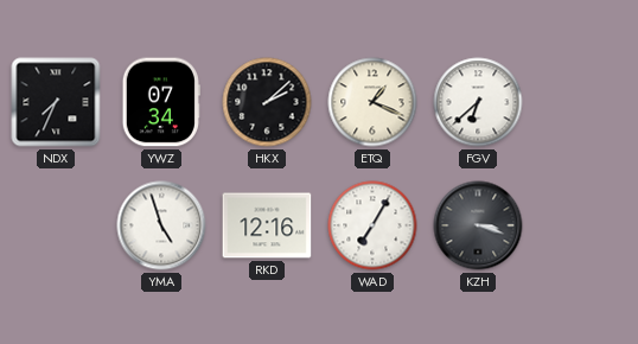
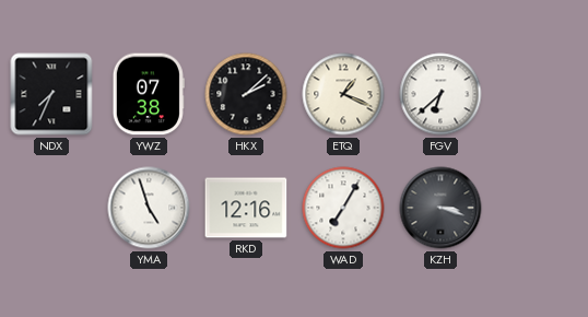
YWZ: 07:34 -> 07:38
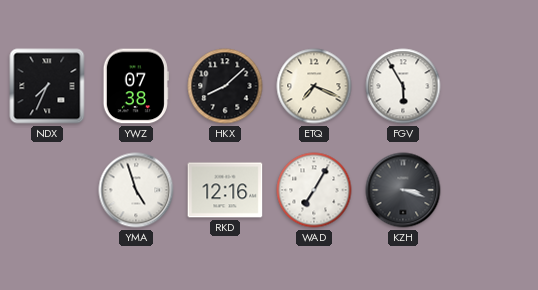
HKX: 2:08 -> 8:08
ETQ: 1:19 -> 7:19
FGV: 6:38 -> 5:55
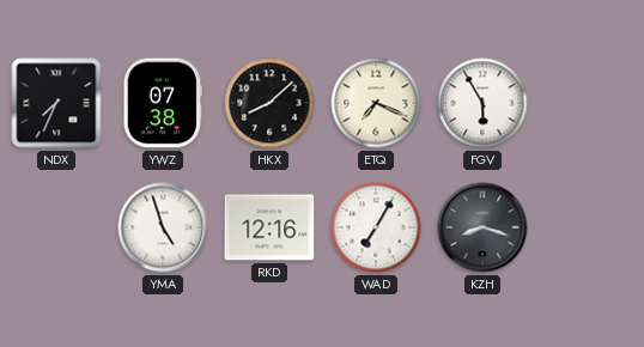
KZH: 3:18 -> 8:18
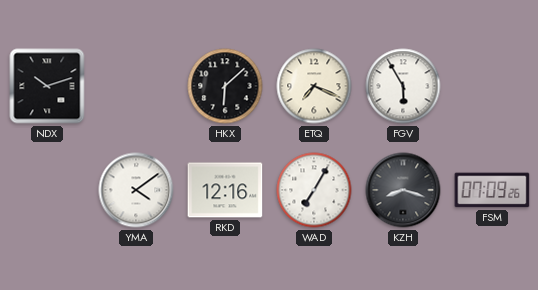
NDX: 7:34 -> 10:12
YWZ: 07:38 -> none
HKX: 8:08 -> 6:08
YMA: 4:57 -> 4:09
FSM: none -> 07:09
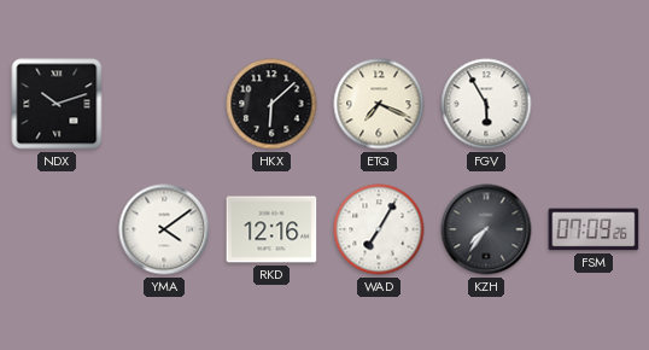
KZH: 8:18 -> 7:36
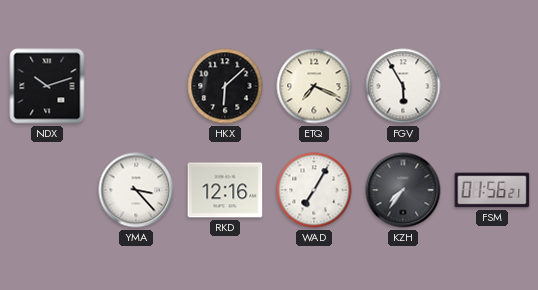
YMA: 4:09 -> 3:23
FSM: 07:09 -> 01:56
